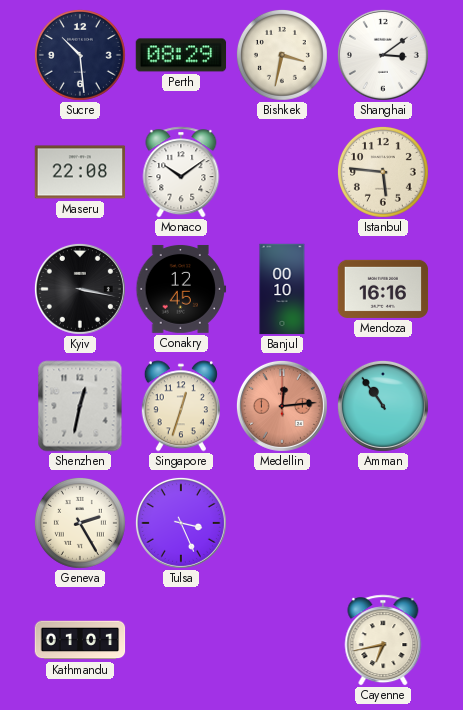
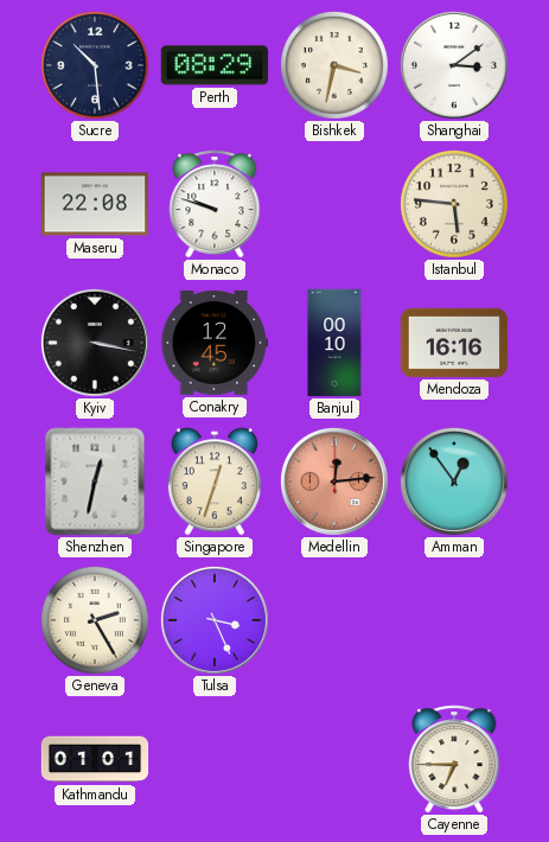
Monaco: 10:09 -> 9:48
Amman: 10:54 -> 12:54
Cayenne: 6:43 -> 6:45
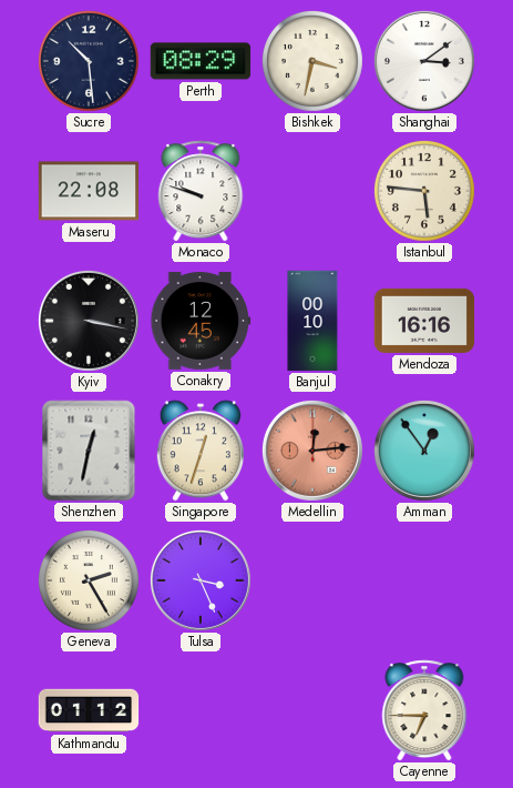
Kathmandu: 01:01 -> 01:12
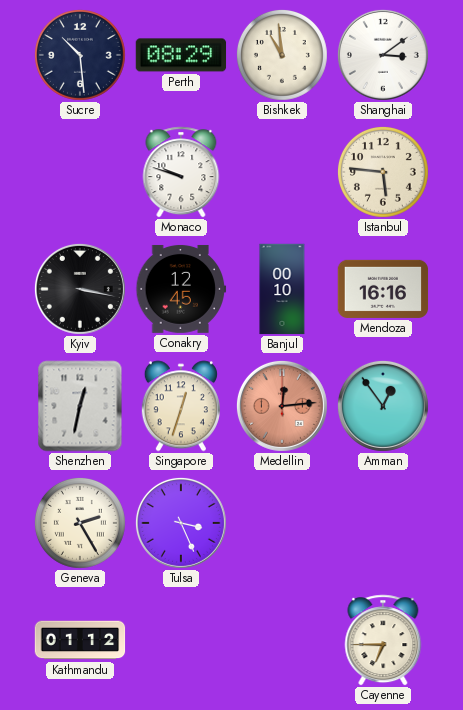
Bishkek: 3:32 -> 10:59
Maseru: 22:08 -> none
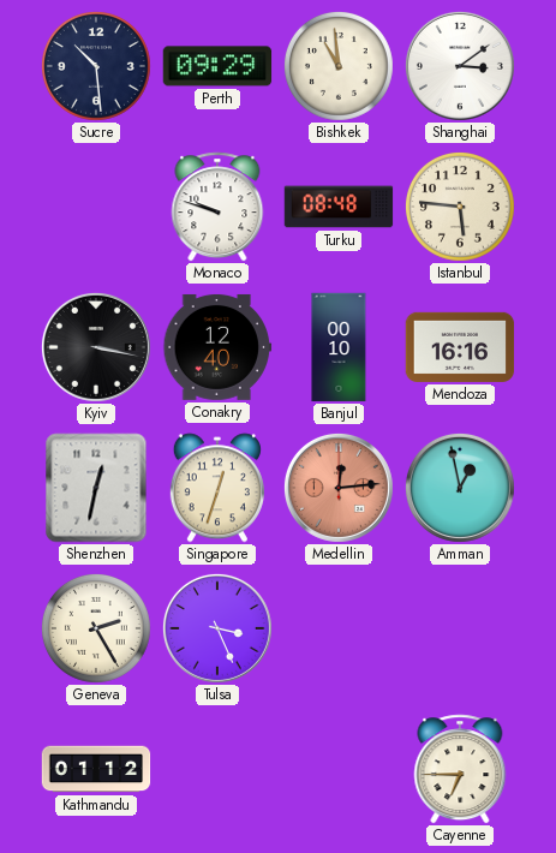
Perth: 08:29 -> 09:29
Turku: none -> 08:48
Conakry: 12:45 -> 12:40
Amman: 12:54 -> 12:58
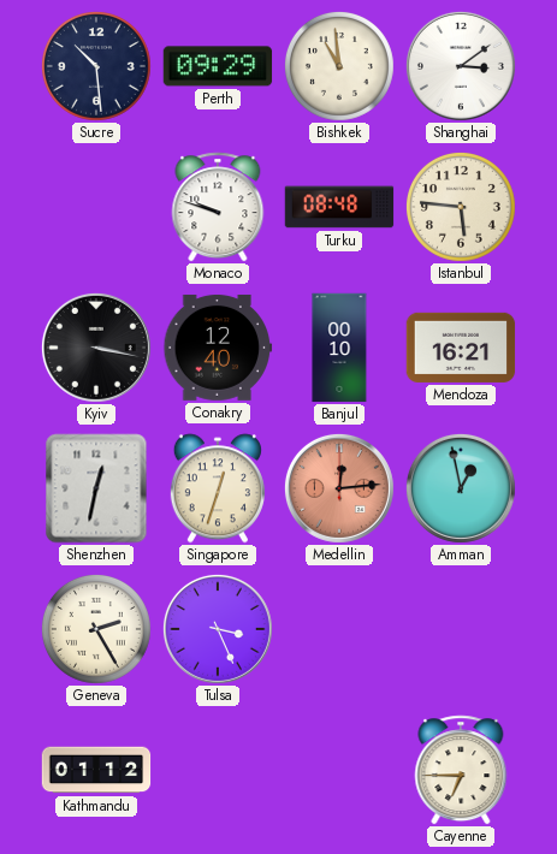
Mendoza: 16:16 -> 16:21
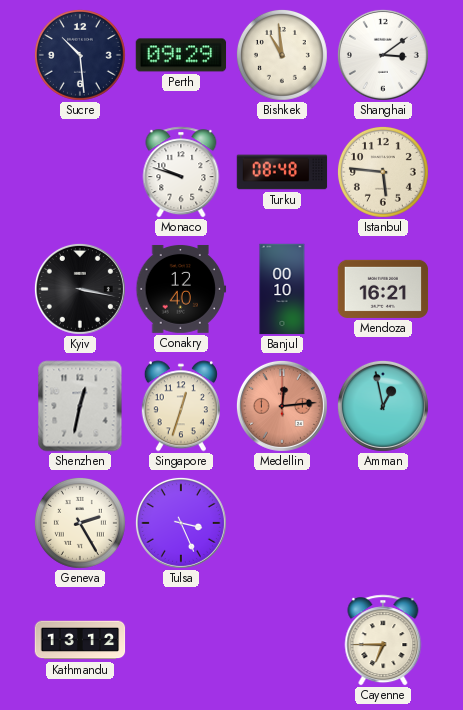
Kathmandu: 01:12 -> 13:12
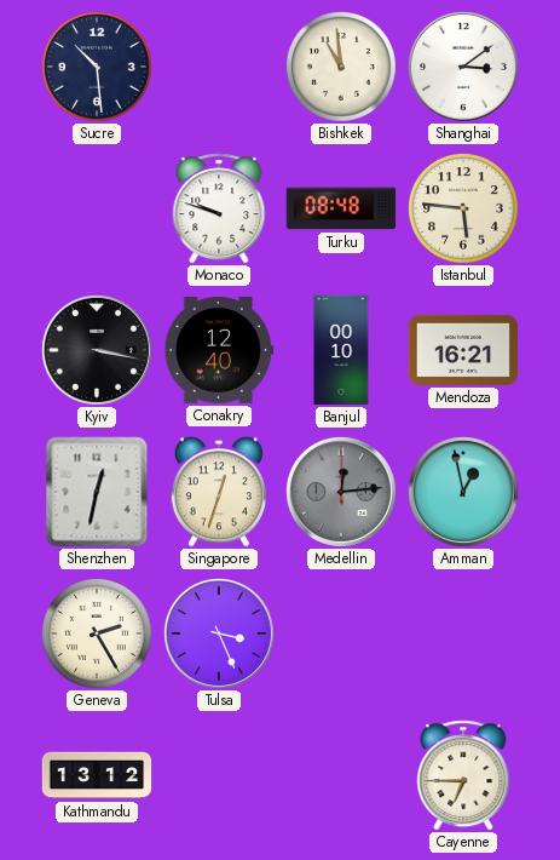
Perth: 09:29 -> none
Medellin dial: salmon -> grey
